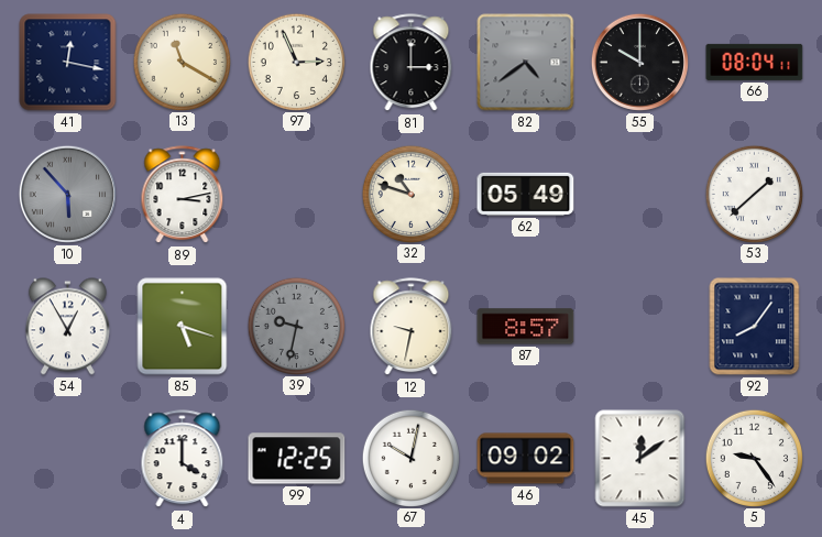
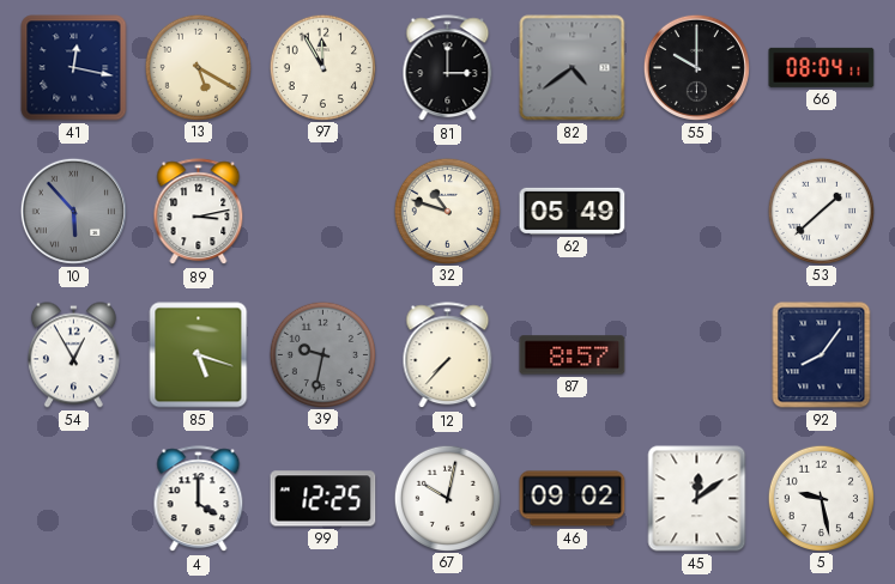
13: 11:20 -> 5:20
97: 2:56 -> 11:55
12: 9:32 -> 7:37
5: 9:24 -> 9:28
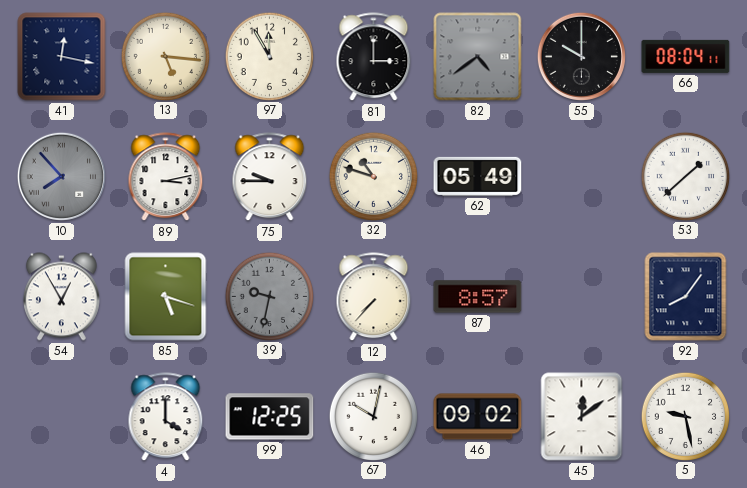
13: 5:20 -> 5:16
10: 5:53 -> 7:53
75: none -> 9:45
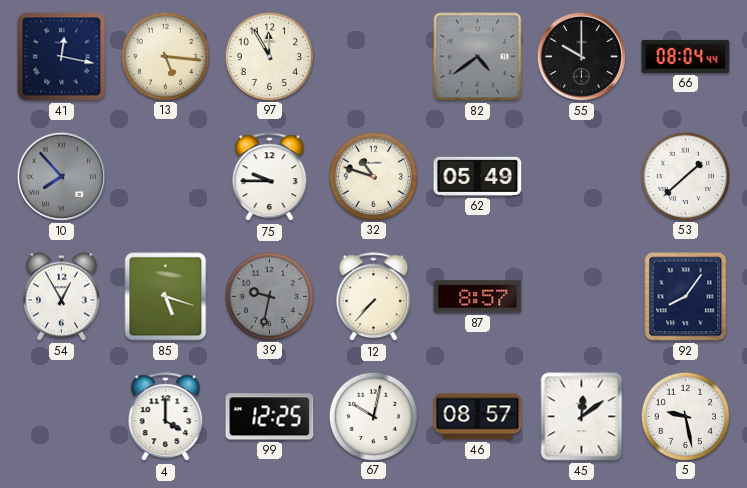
81: 3:00 -> none
66: 08:04:11 -> 08:04:44
89: 3:13 -> none
46: 09:02 -> 08:57
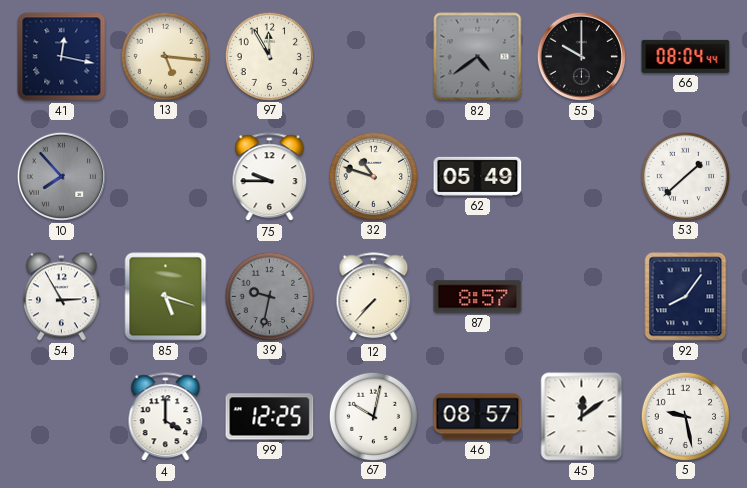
54: 12:55 -> 2:55
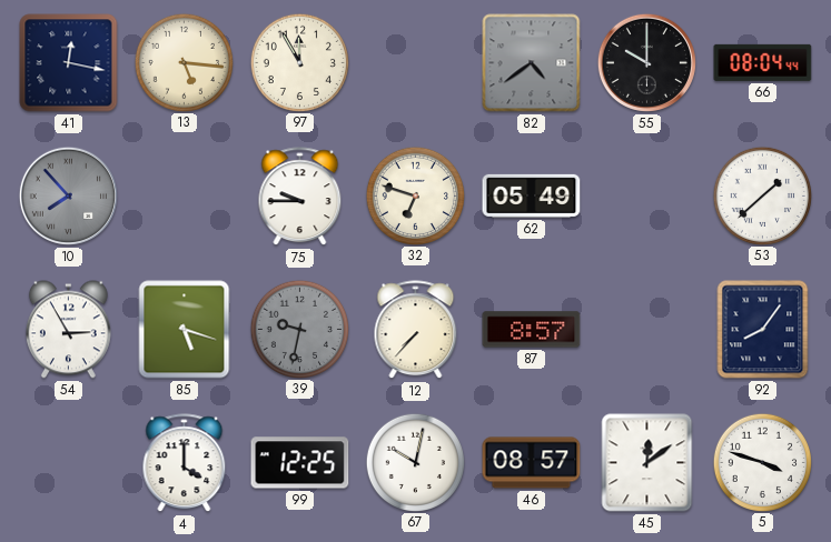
32: 10:48 -> 6:48
5: 9:28 -> 3:48
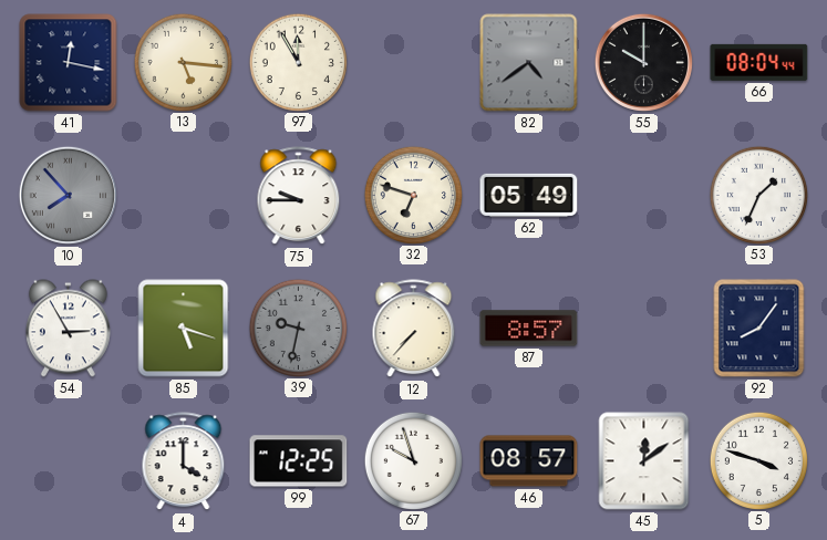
53: 1:38 -> 1:34
67: 10:02 -> 9:57
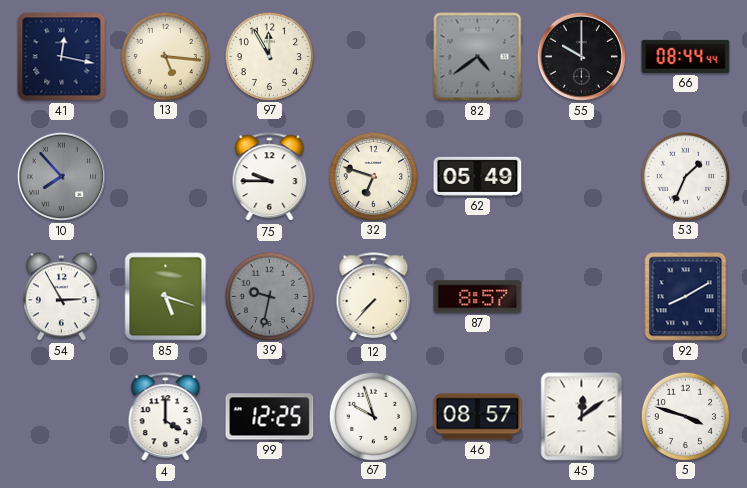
66: 08:04 -> 08:44
92: 8:06 -> 8:10
